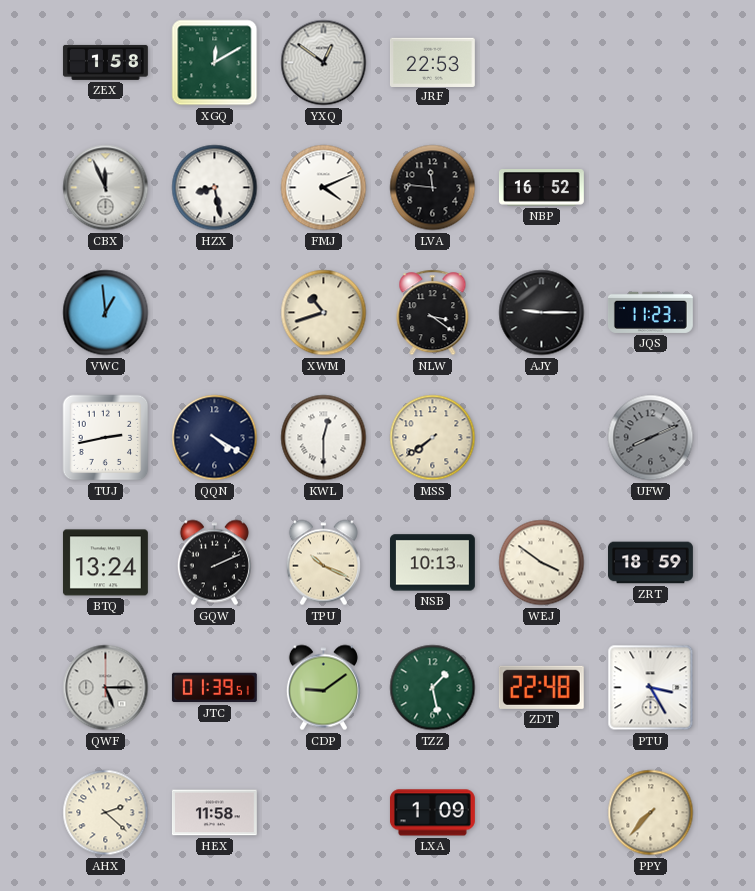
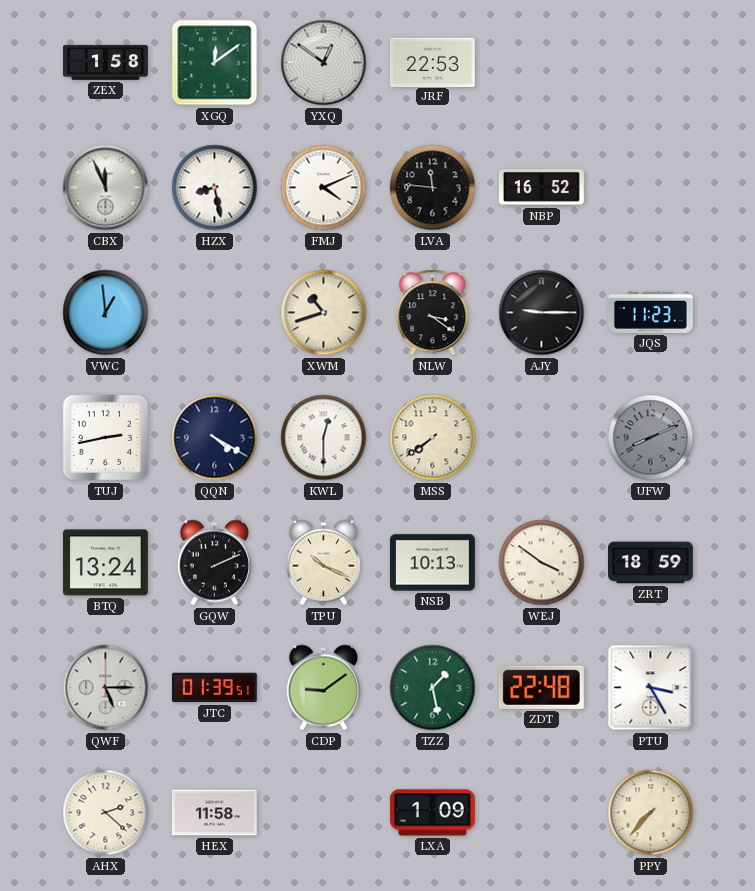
XGQ: 12:10 -> 12:09
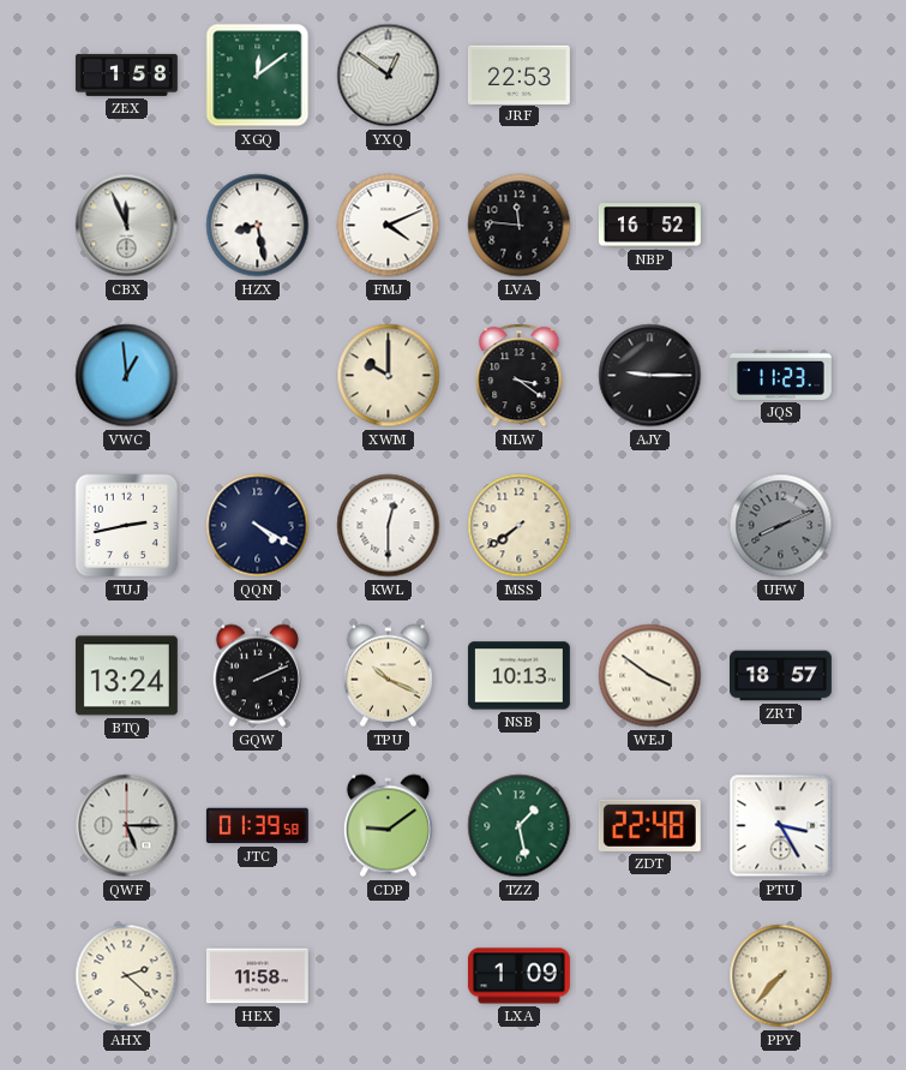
XWM: 10:42 -> 10:00
ZRT: 18:59 -> 18:57
JTC: 01:39:51 -> 01:39:58
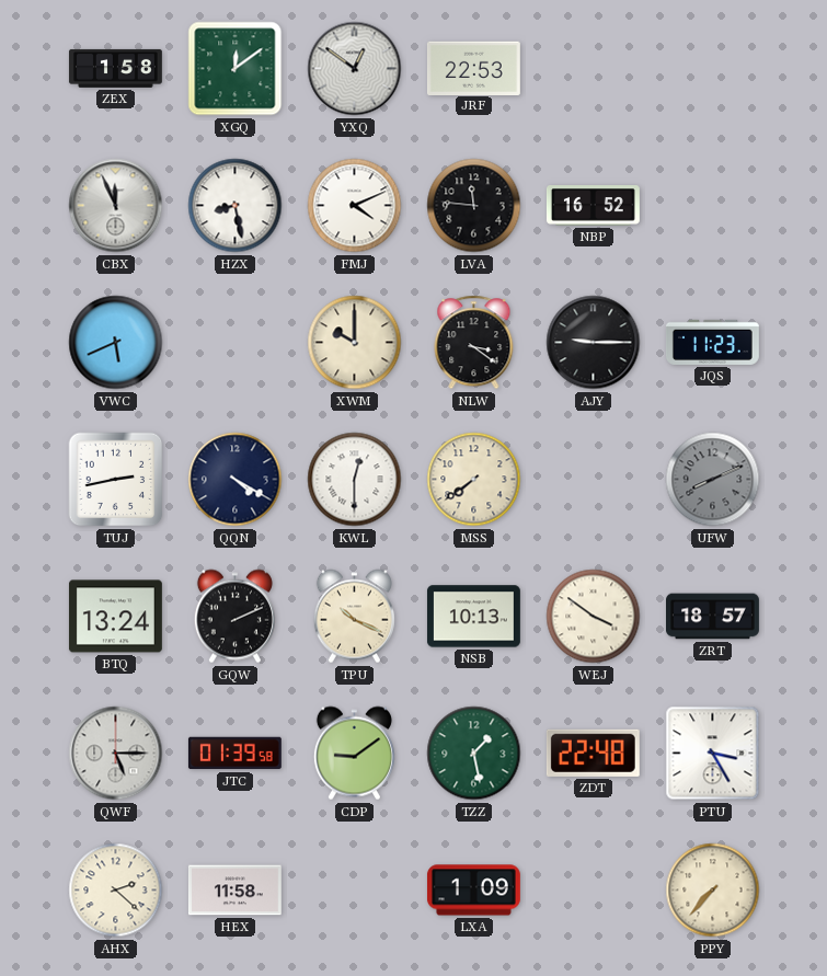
VWC: 12:59 -> 5:41
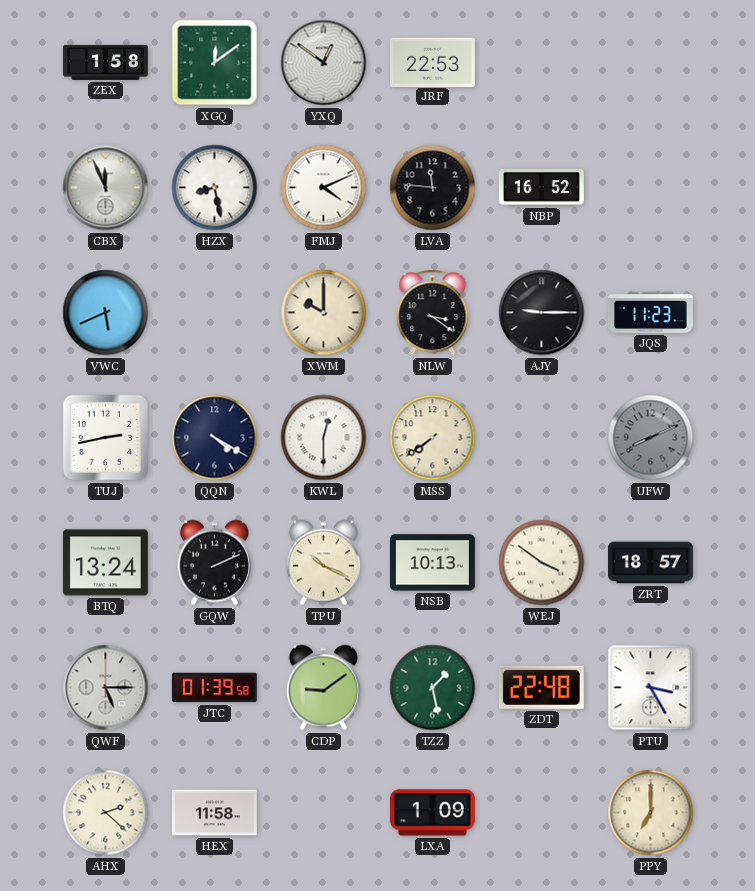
PPY: 7:37 -> 7:00
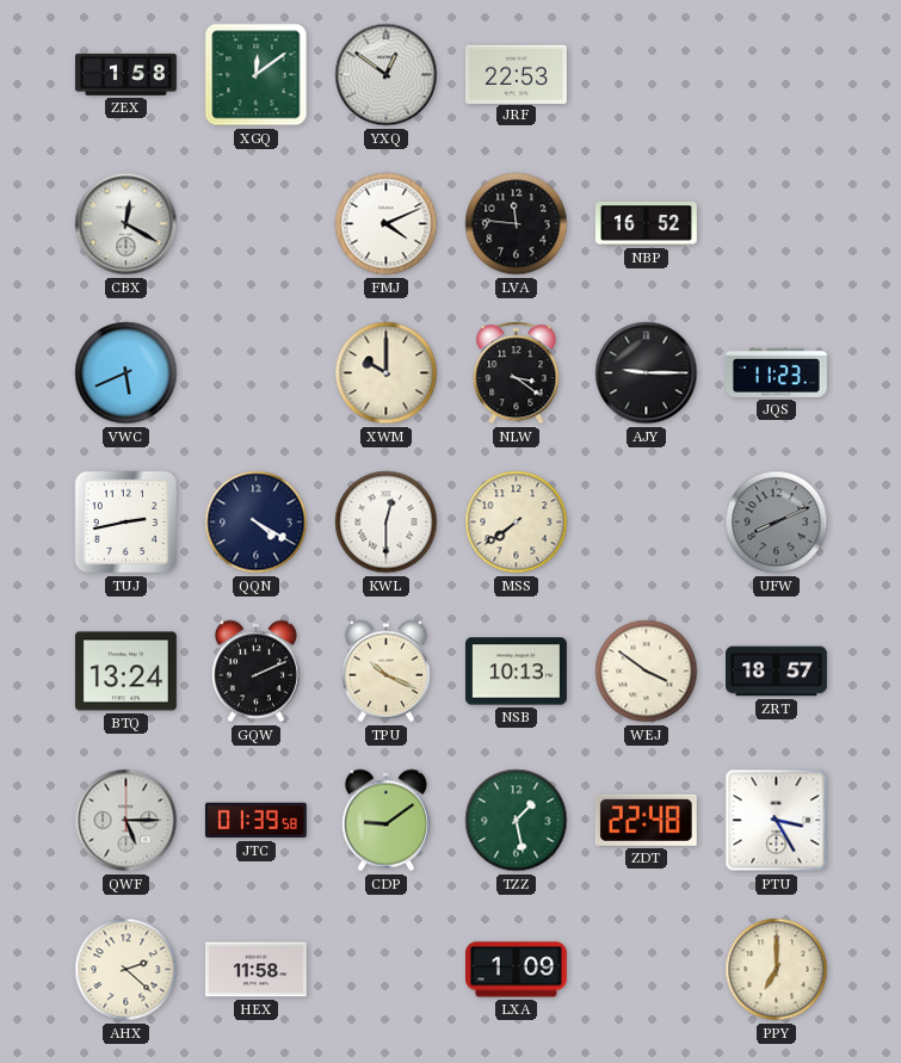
CBX: 11:56 -> 12:20
HZX: 8:28 -> none
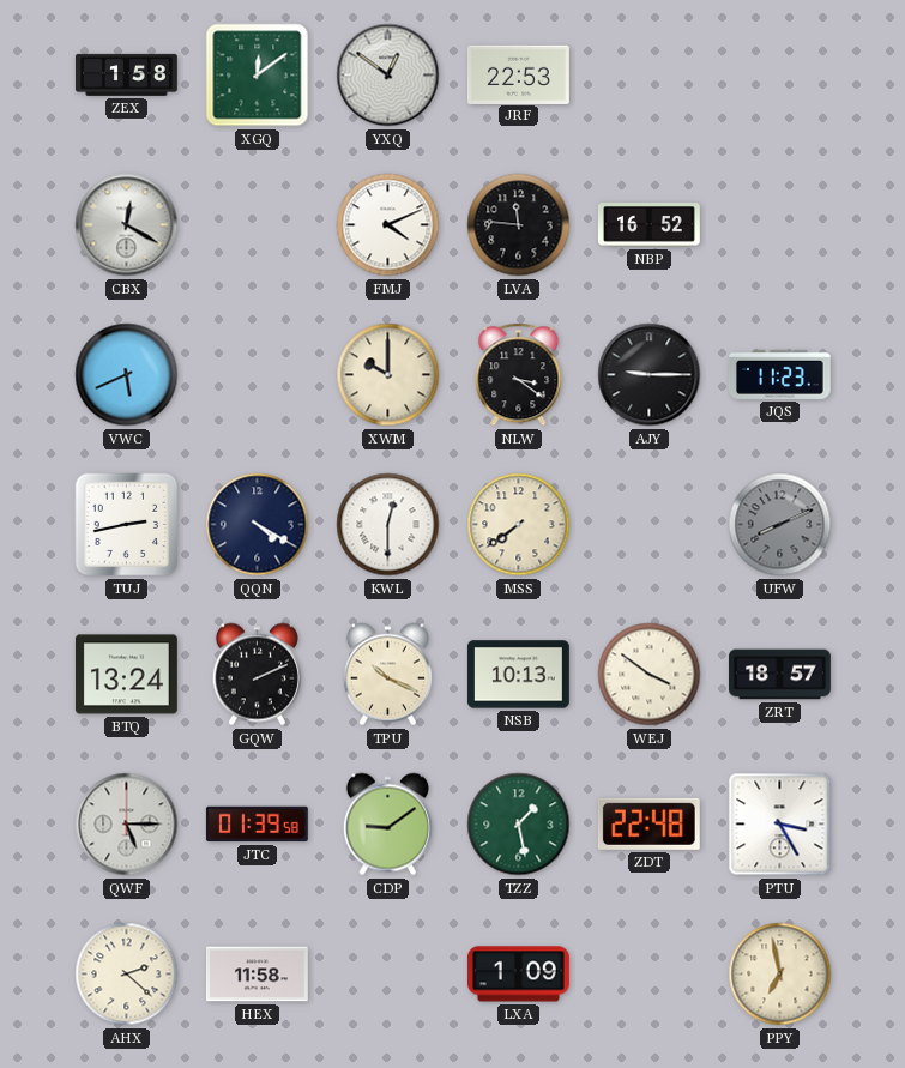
PPY: 7:00 -> 6:58
